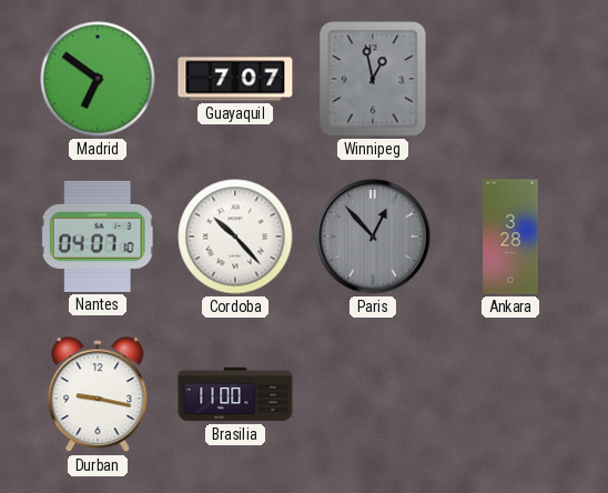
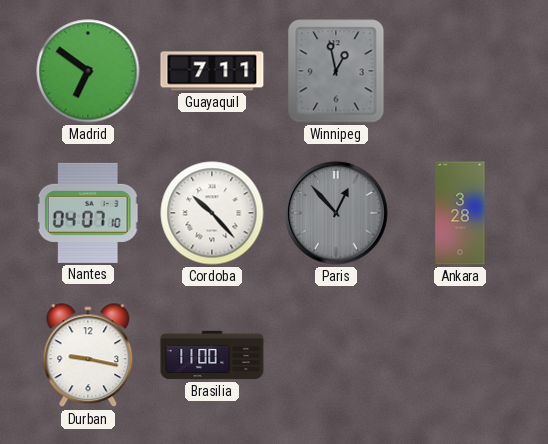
Guayaquil: 7:07 -> 7:11
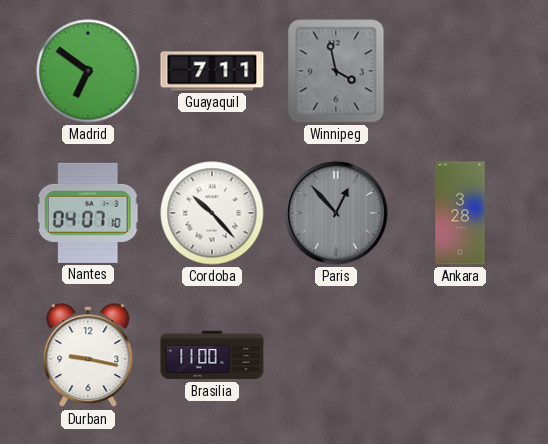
Winnipeg: 12:58 -> 3:58
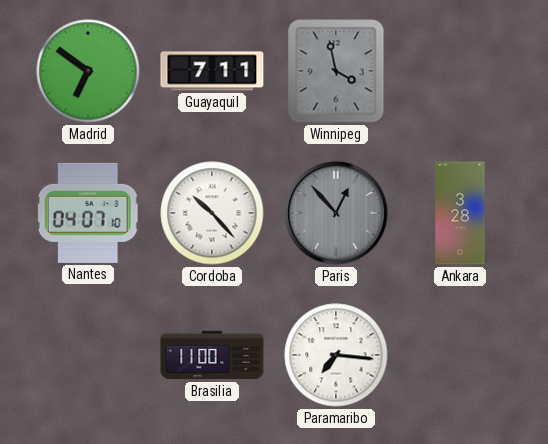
Durban: 9:17 -> none
Paramaribo: none -> 7:16
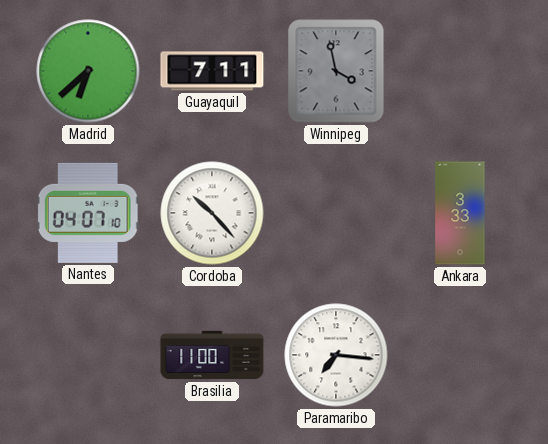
Madrid: 6:51 -> 6:38
Paris: 12:53 -> none
Ankara: 3:28 -> 3:33
